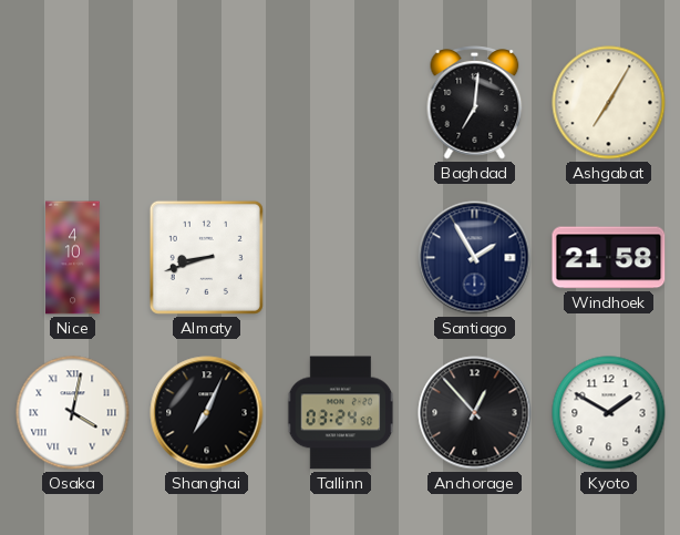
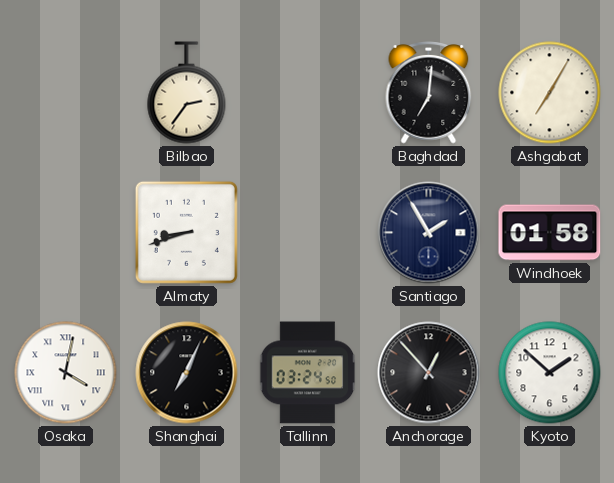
Bilbao: none -> 2:36
Nice: 4:10 -> none
Windhoek: 21:58 -> 01:58
Kyoto: 1:50 -> 1:52
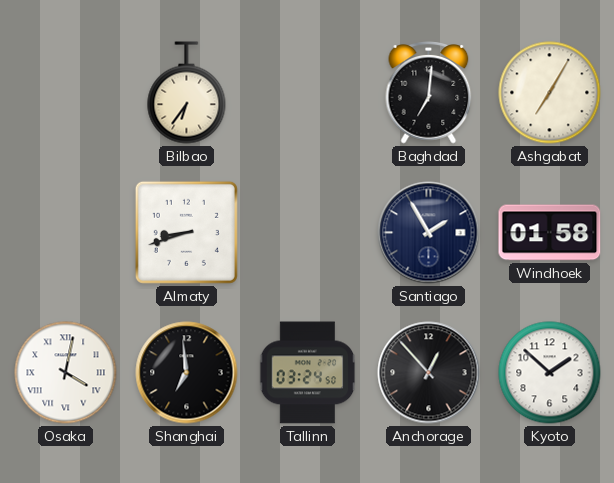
Bilbao: 2:36 -> 6:36
Shanghai: 7:04 -> 6:59
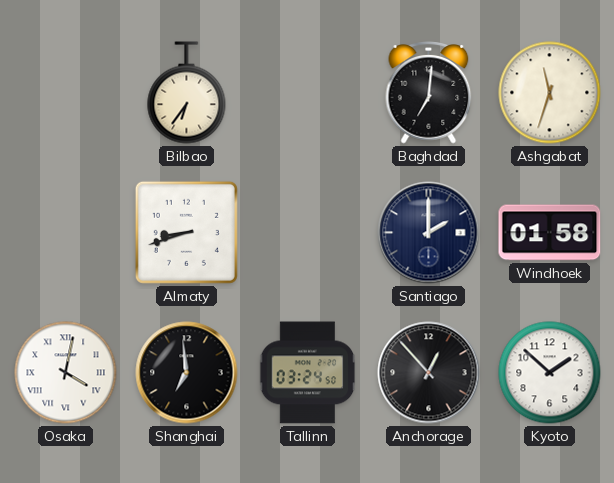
Ashgabat: 7:05 -> 11:33
Santiago: 1:55 -> 2:00
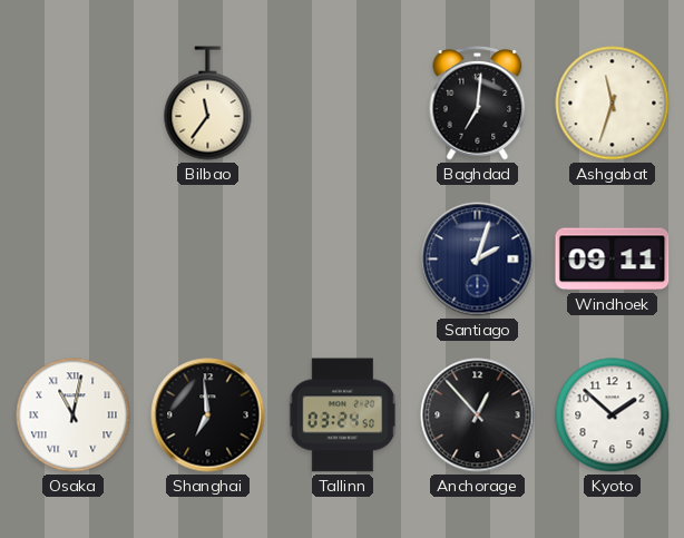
Bilbao: 6:36 -> 11:36
Almaty: 8:42 -> none
Santiago: 2:00 -> 2:03
Windhoek: 01:58 -> 09:11
Osaka: 4:02 -> 11:02
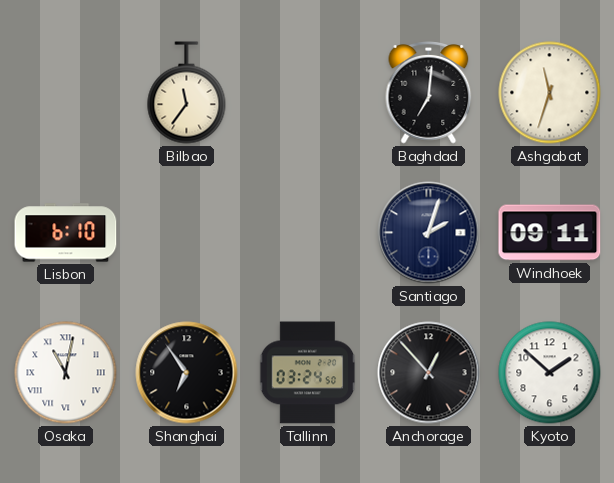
Lisbon: none -> 6:10
Shanghai: 6:59 -> 6:54
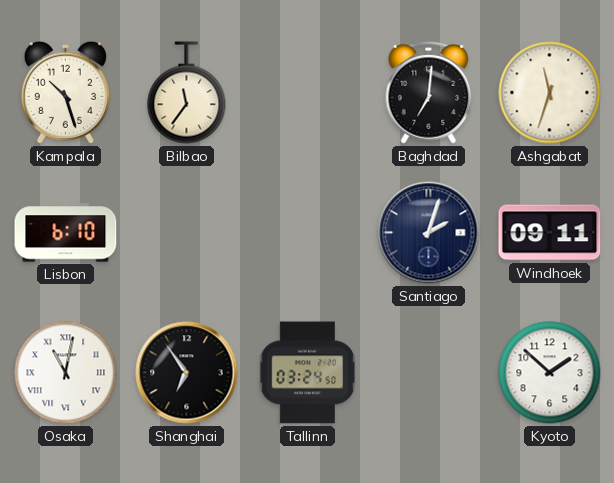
Kampala: none -> 10:27
Anchorage: 12:53 -> none
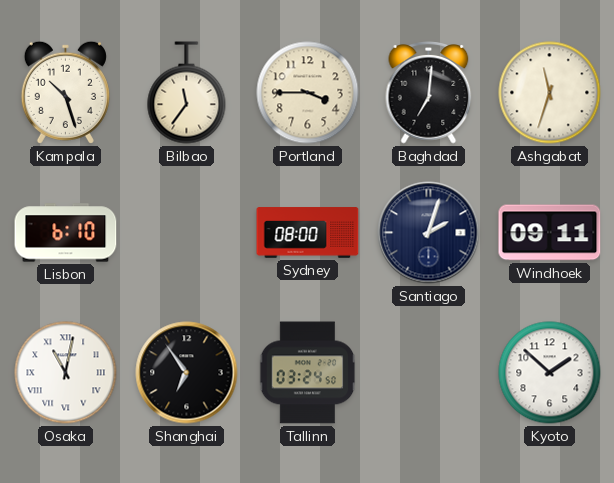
Portland: none -> 3:45
Sydney: none -> 08:00
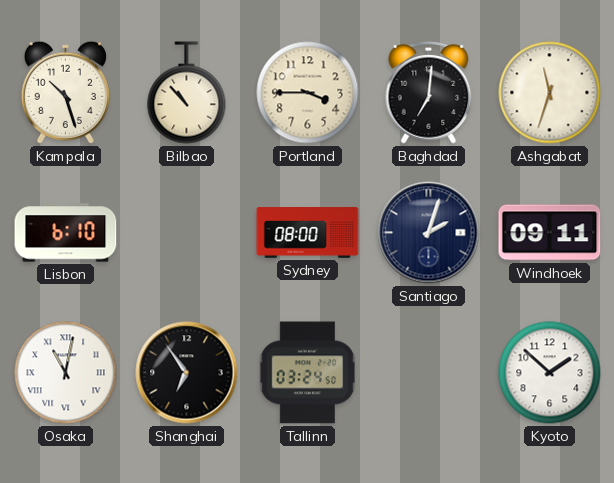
Bilbao: 11:36 -> 10:53
